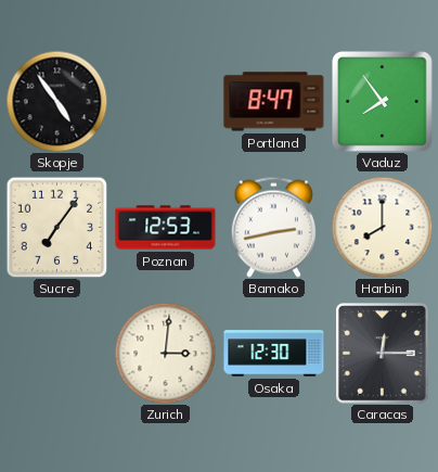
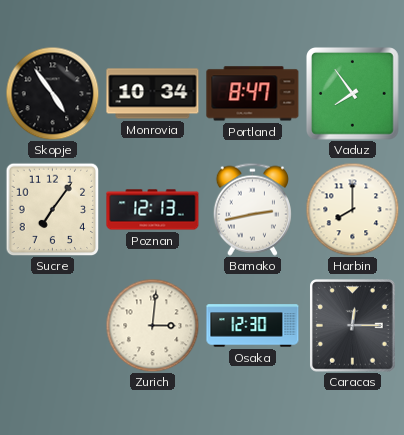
Monrovia: none -> 10:34
Poznan: 12:53 -> 12:13
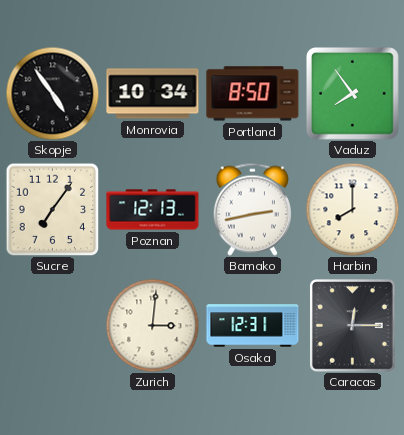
Portland: 8:47 -> 8:50
Osaka: 12:30 -> 12:31
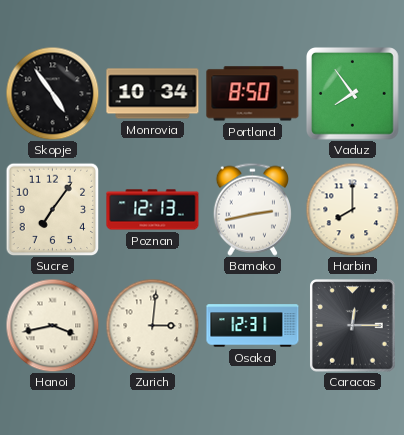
Hanoi: none -> 3:43
